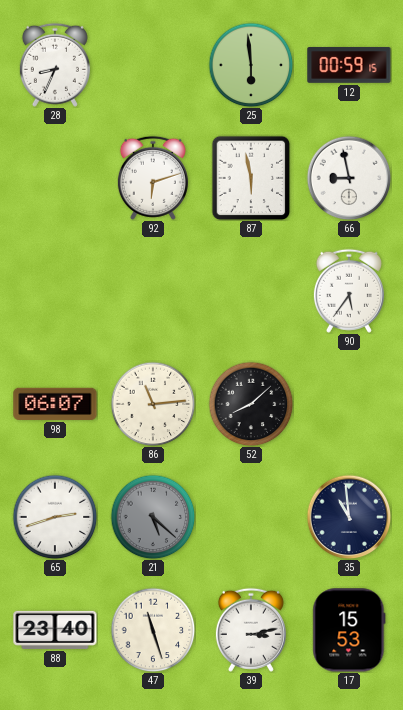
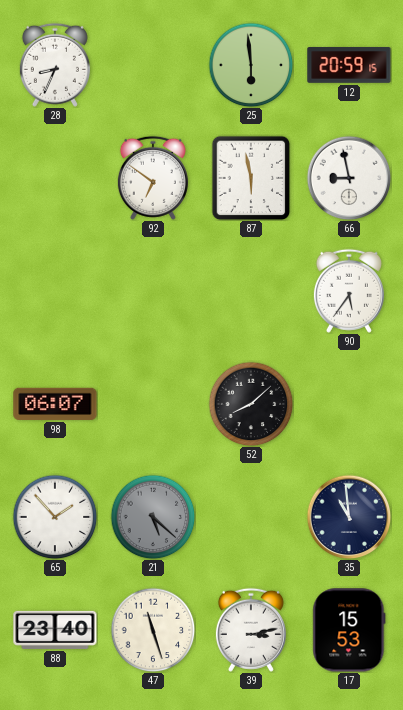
12: 00:59 -> 20:59
92: 6:12 -> 6:51
86: 11:14 -> none
65: 2:42 -> 1:53
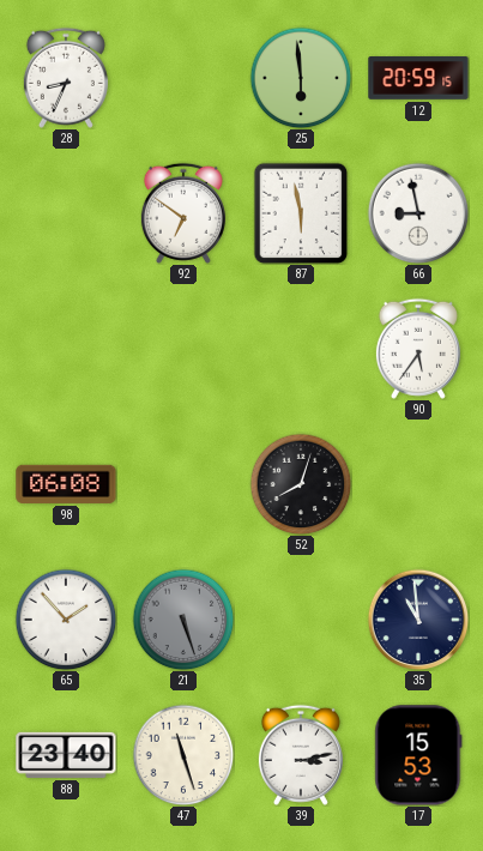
98: 06:07 -> 06:08
52: 8:08 -> 8:03
21: 5:22 -> 5:27
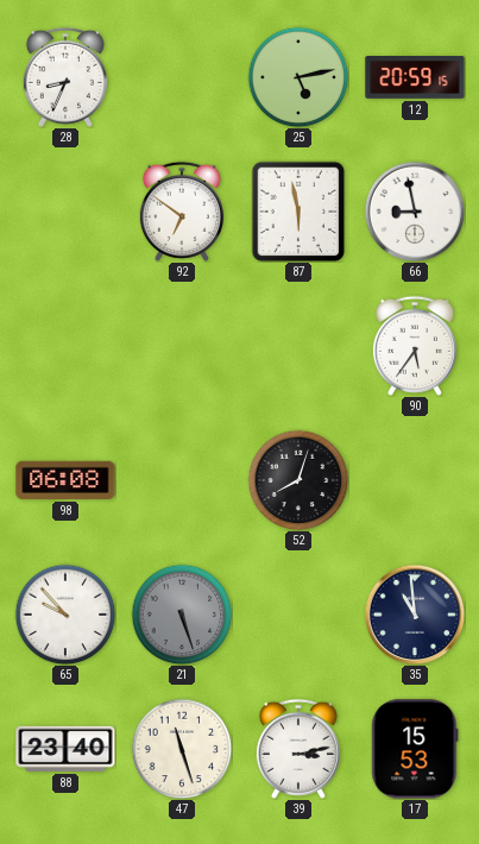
25: 5:59 -> 5:13
65: 1:53 -> 9:53
